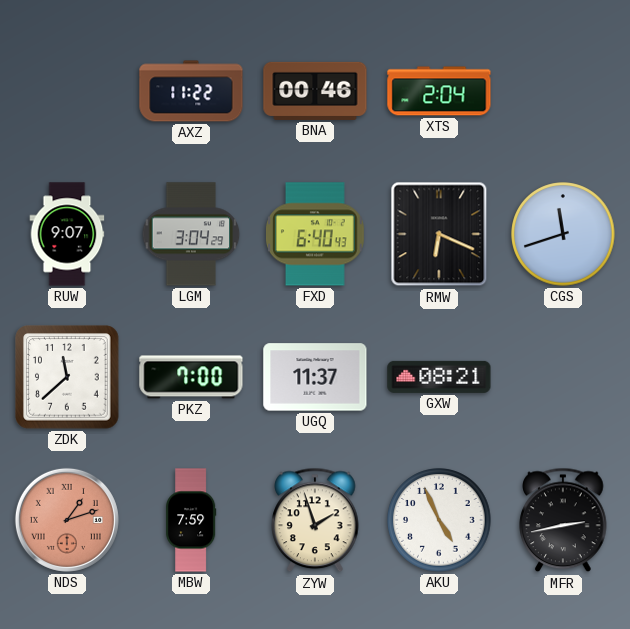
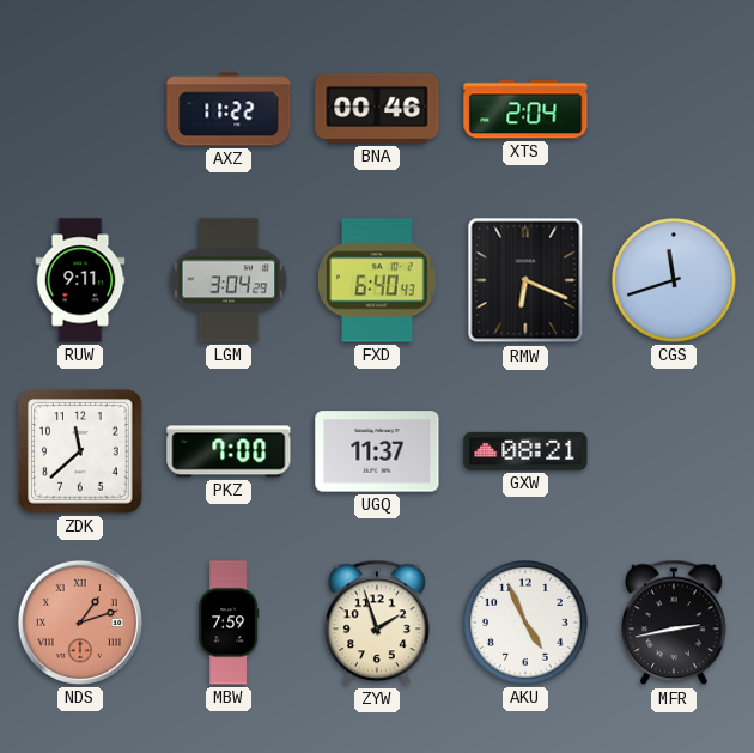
RUW: 9:07 -> 9:11
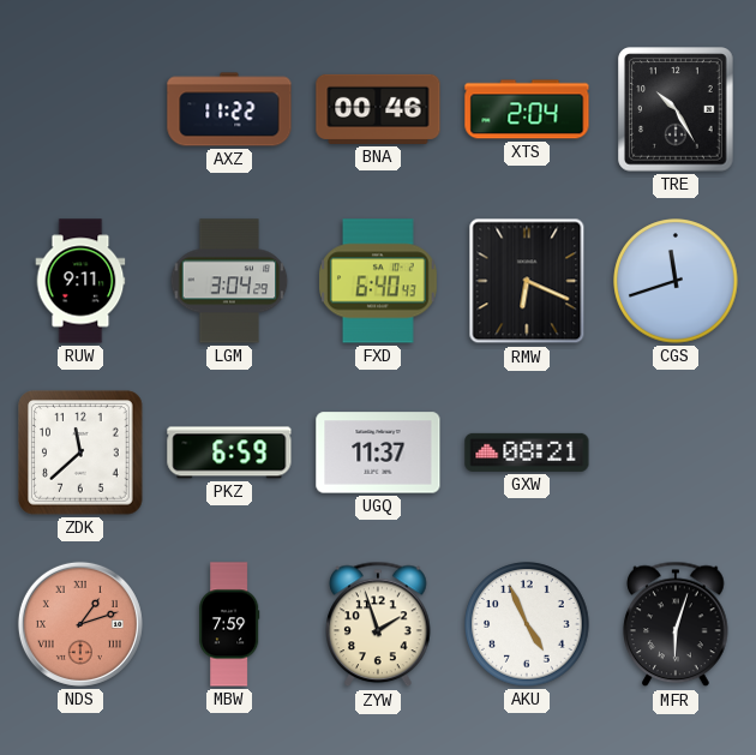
TRE: none -> 10:25
PKZ: 7:00 -> 6:59
MFR: 2:43 -> 6:03
